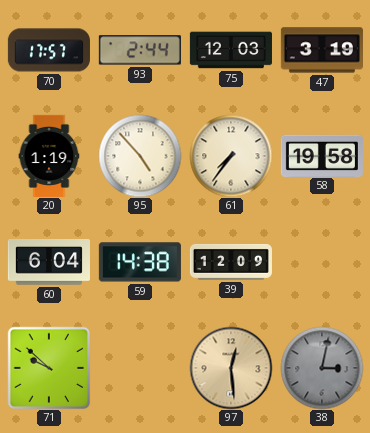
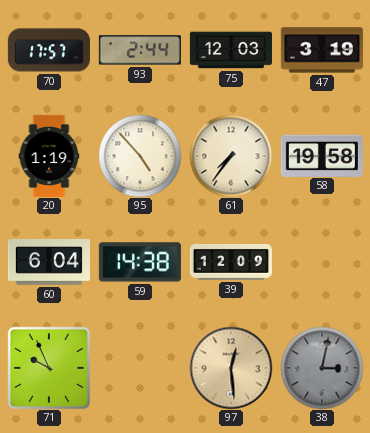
71: 9:52 -> 9:56
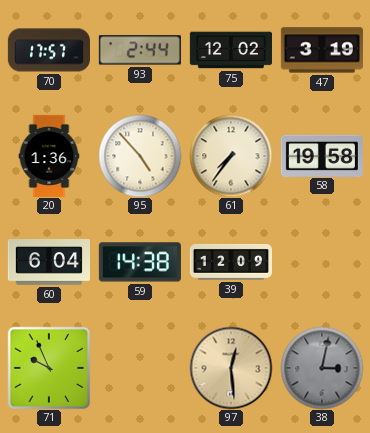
75: 12:03 -> 12:02
20: 1:19 -> 1:36
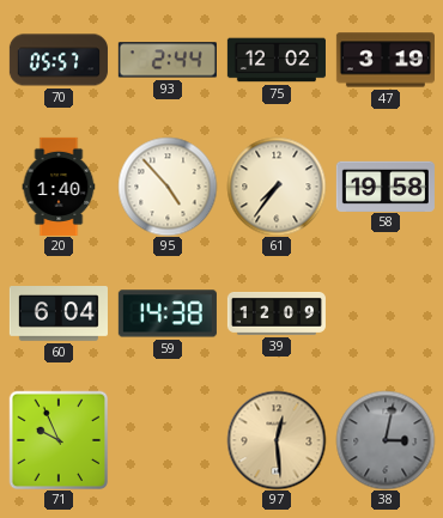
70: 17:57 -> 05:57
20: 1:36 -> 1:40
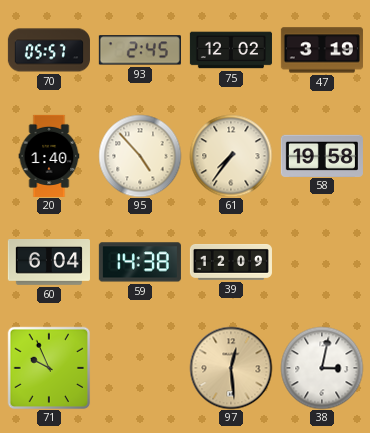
93: 2:44 -> 2:45
38 dial: grey -> white
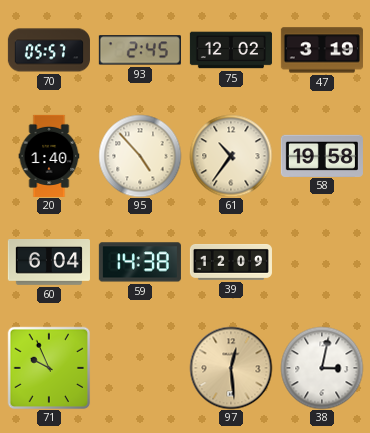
61: 7:36 -> 10:36
